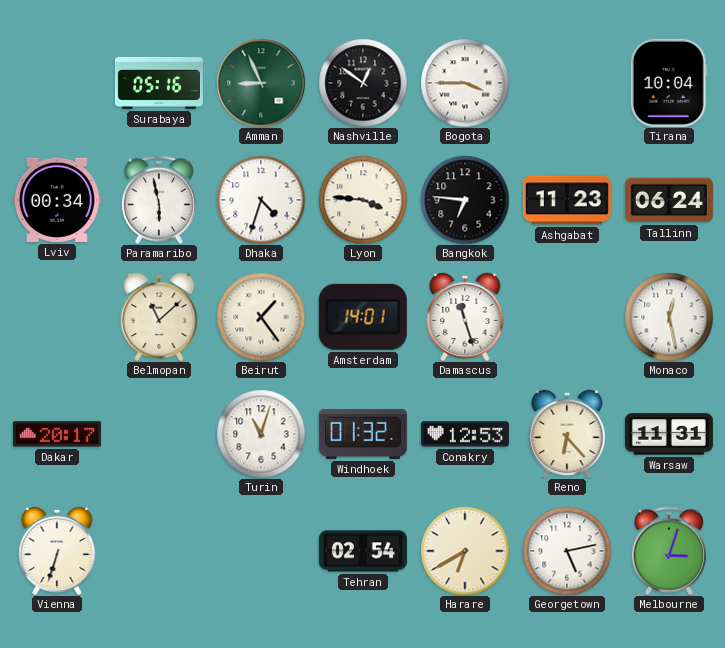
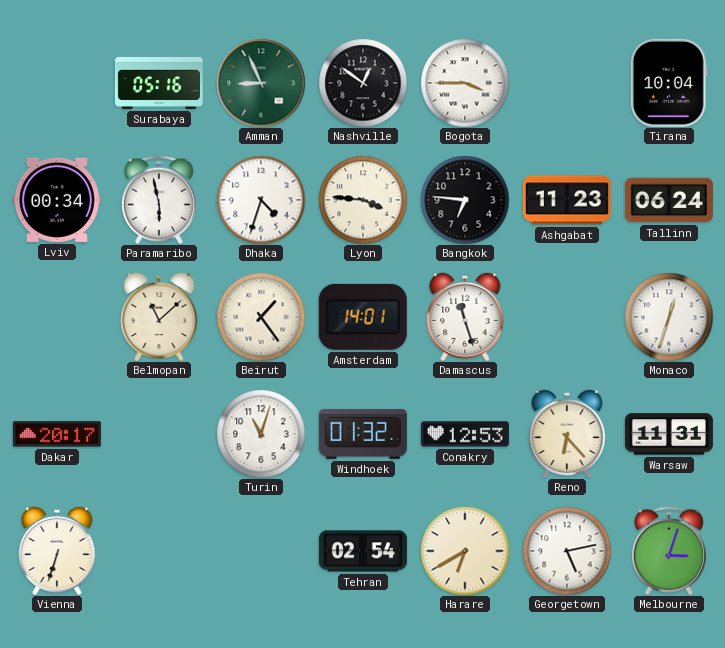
Monaco: 12:28 -> 12:33
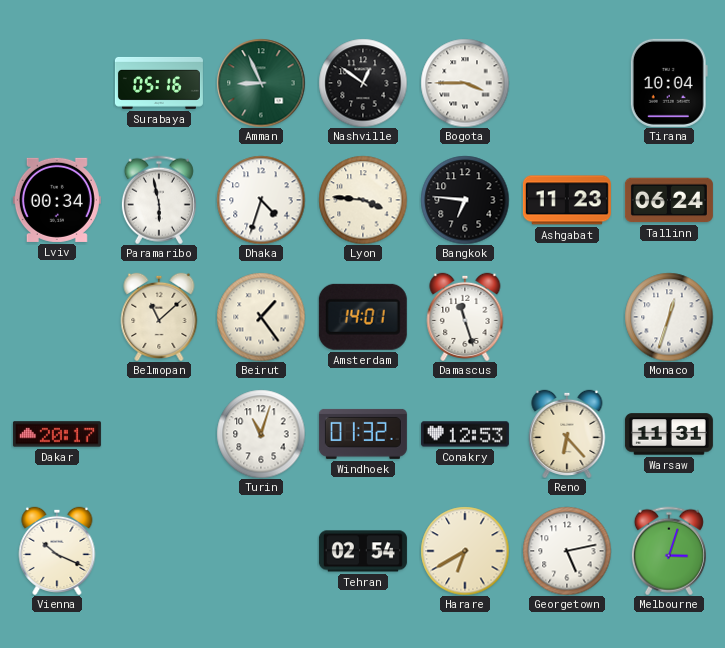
Vienna: 6:33 -> 10:19
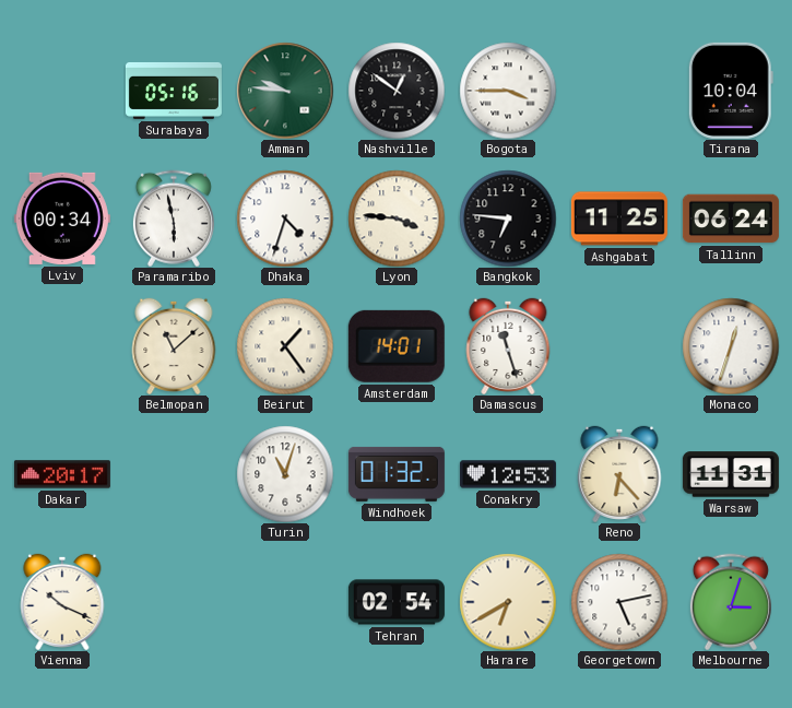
Amman: 8:56 -> 9:46
Ashgabat: 11:23 -> 11:25
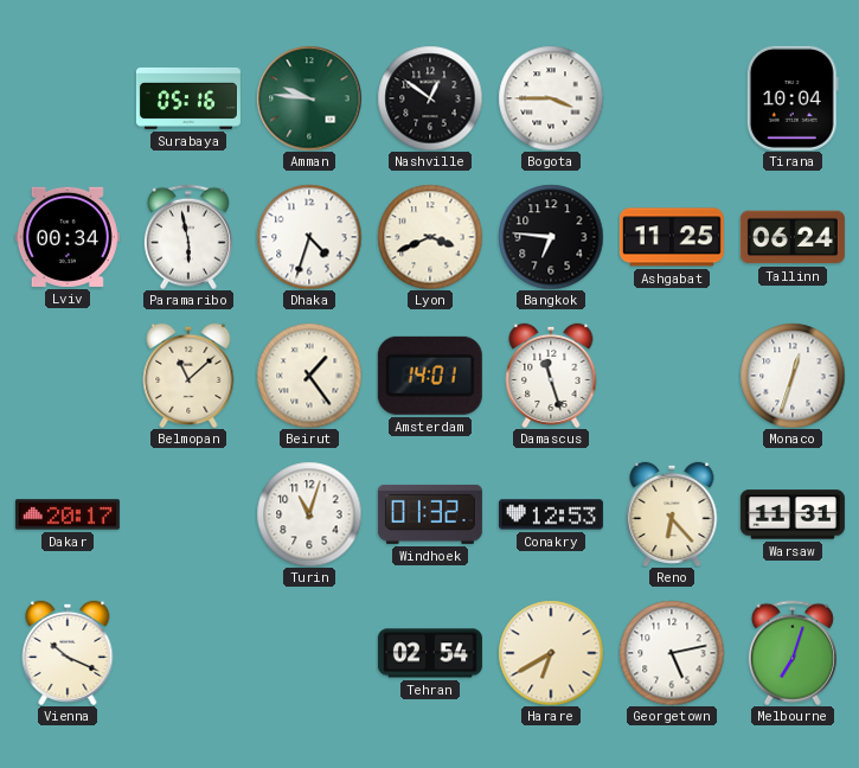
Lyon: 3:46 -> 3:41
Melbourne: 3:03 -> 7:03
